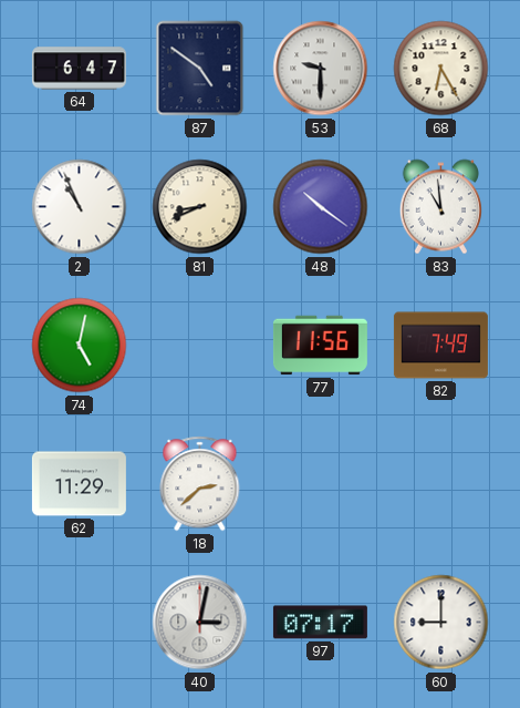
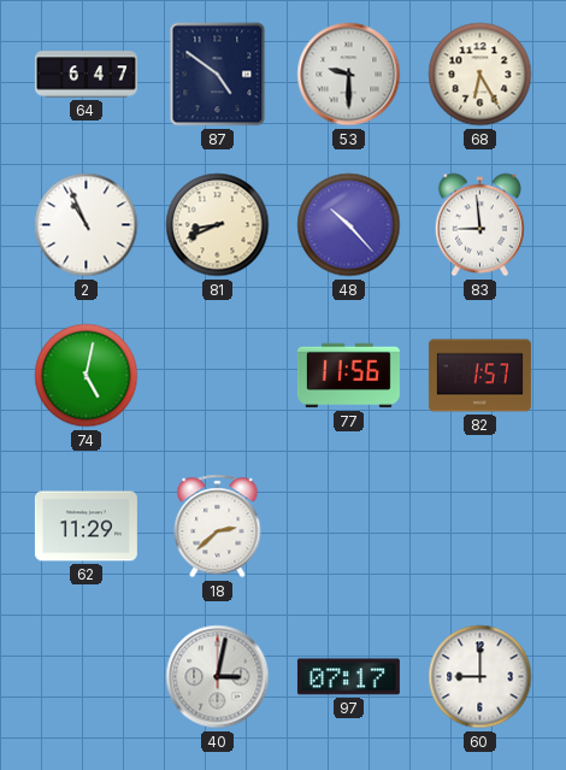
48: 10:21 -> 10:23
83: 10:59 -> 8:59
82: 7:49 -> 1:57
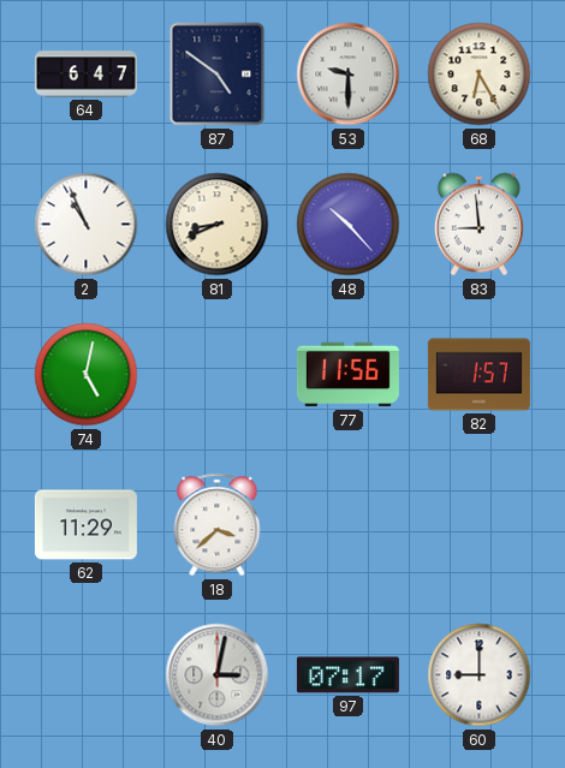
18: 2:38 -> 3:38
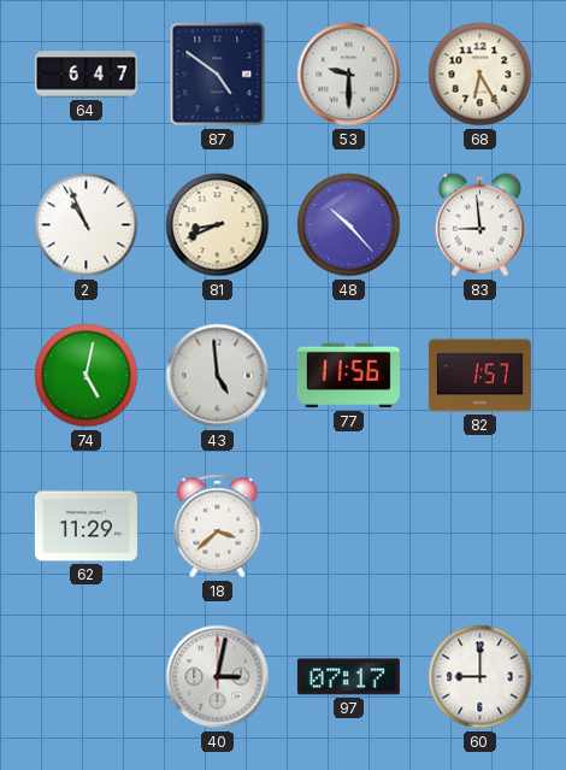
43: none -> 4:59
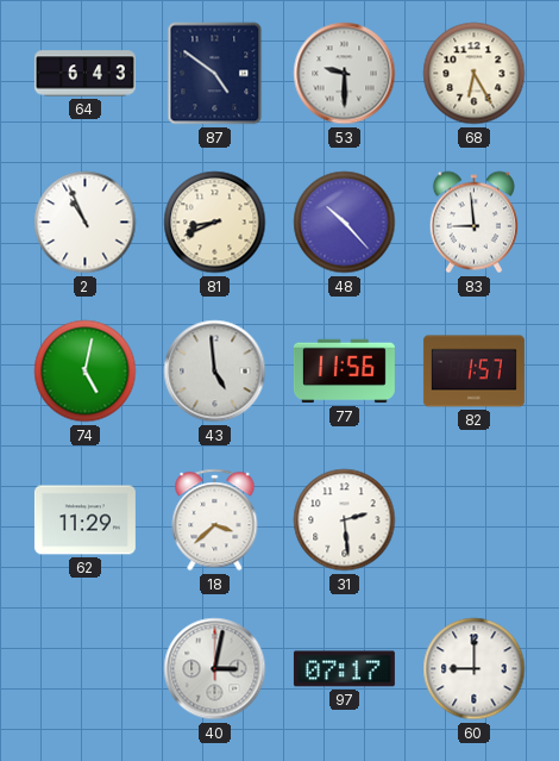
64: 6:47 -> 6:43
31: none -> 2:29
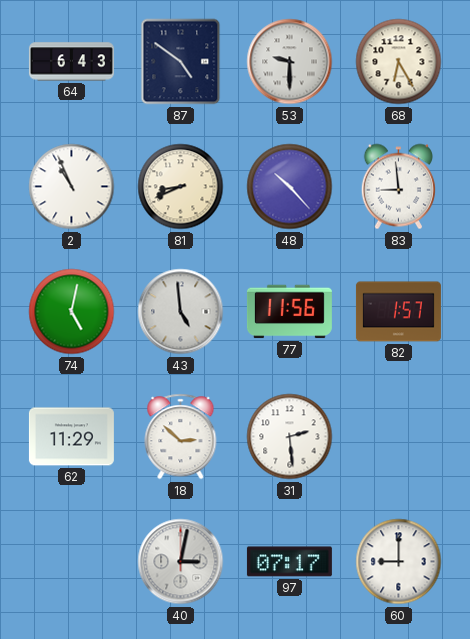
18: 3:38 -> 2:52
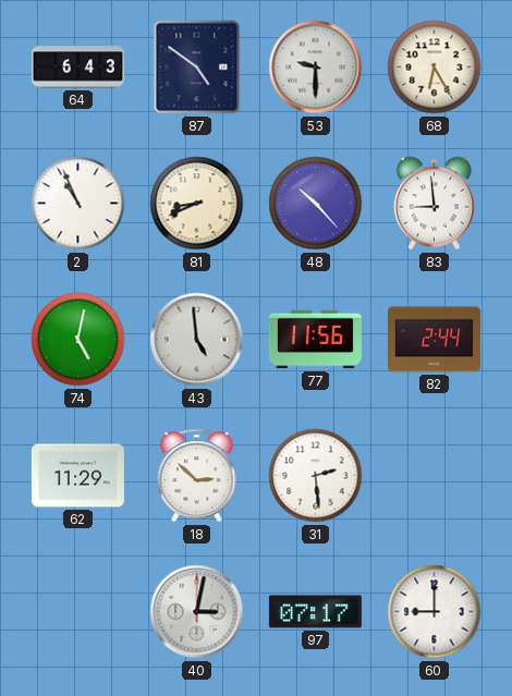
82: 1:57 -> 2:44
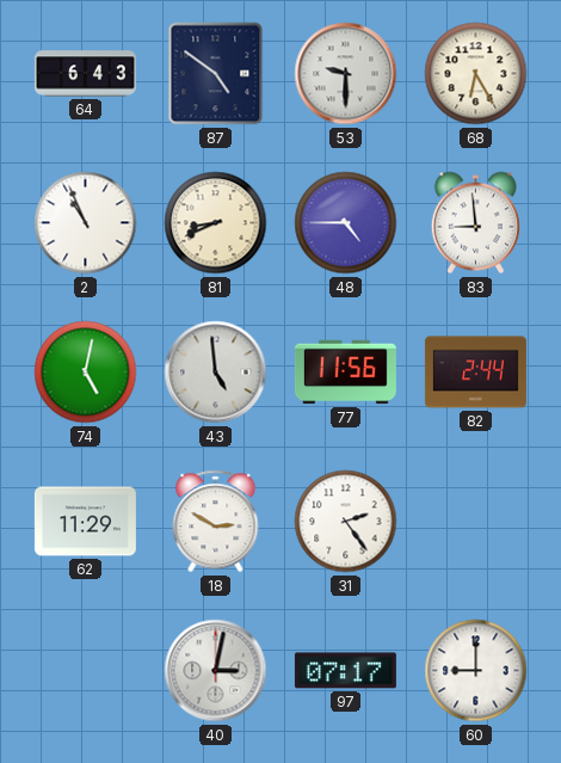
48: 10:23 -> 4:45
18: 2:52 -> 2:50
31: 2:29 -> 2:24
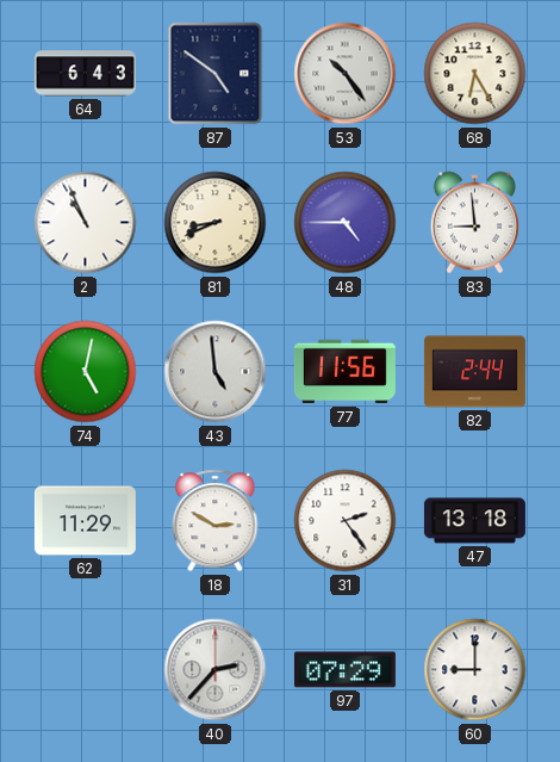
53: 9:30 -> 10:24
47: none -> 13:18
40: 3:02 -> 2:37
97: 07:17 -> 07:29
